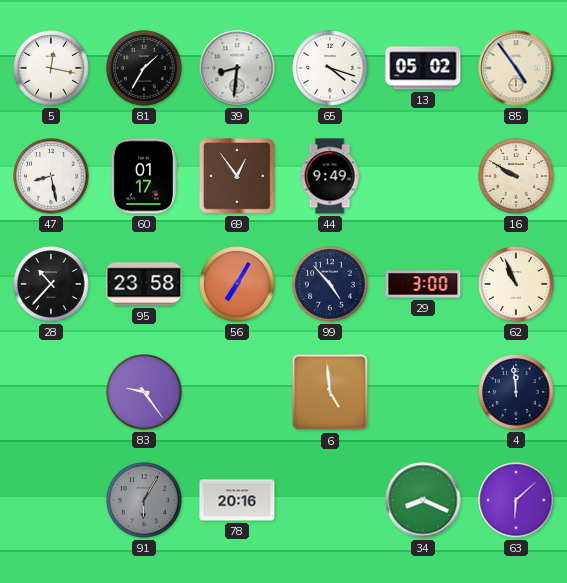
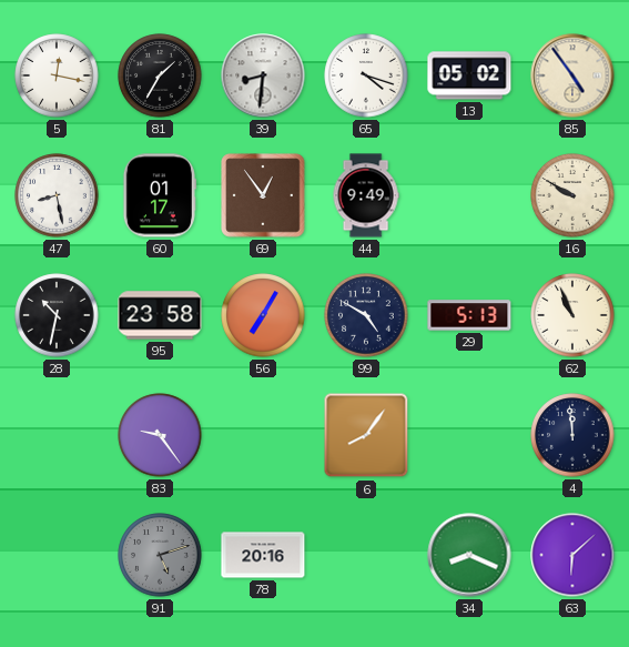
28: 10:37 -> 10:32
99: 4:53 -> 4:50
29: 3:00 -> 5:13
6: 4:59 -> 8:06
91: 6:05 -> 5:12
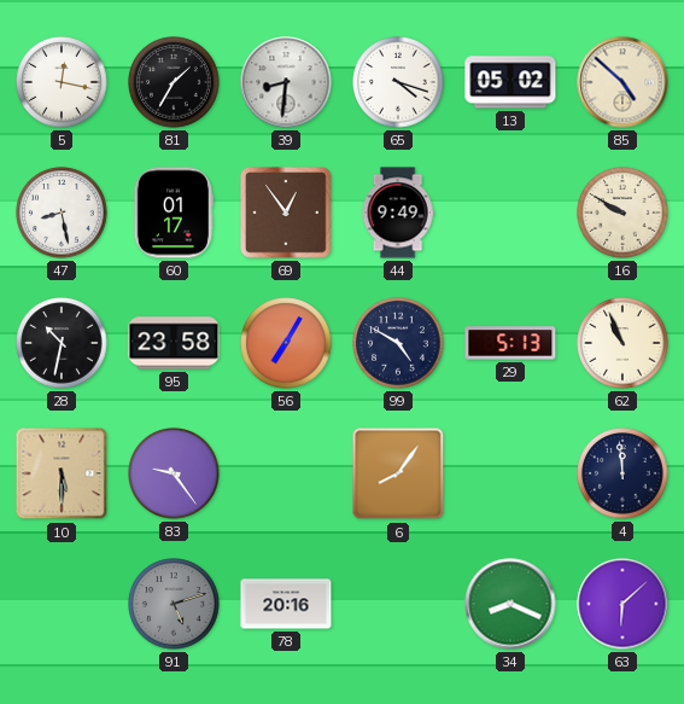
85: 4:54 -> 4:52
10: none -> 5:30
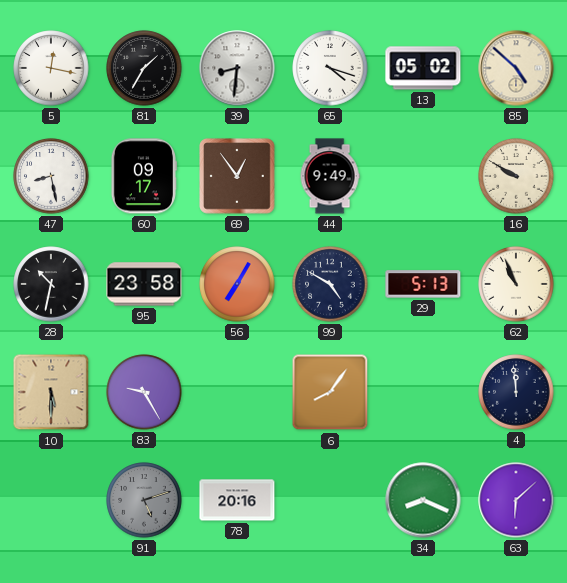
60: 01:17 -> 09:17
83: 9:24 -> 9:25
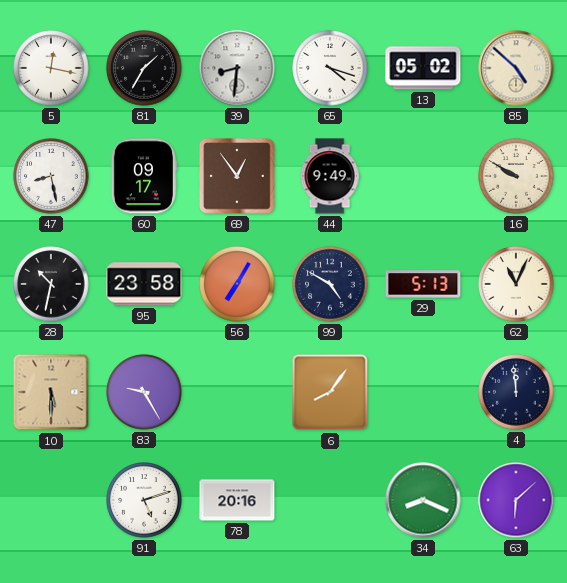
62: 10:56 -> 11:04
91 dial: grey -> white
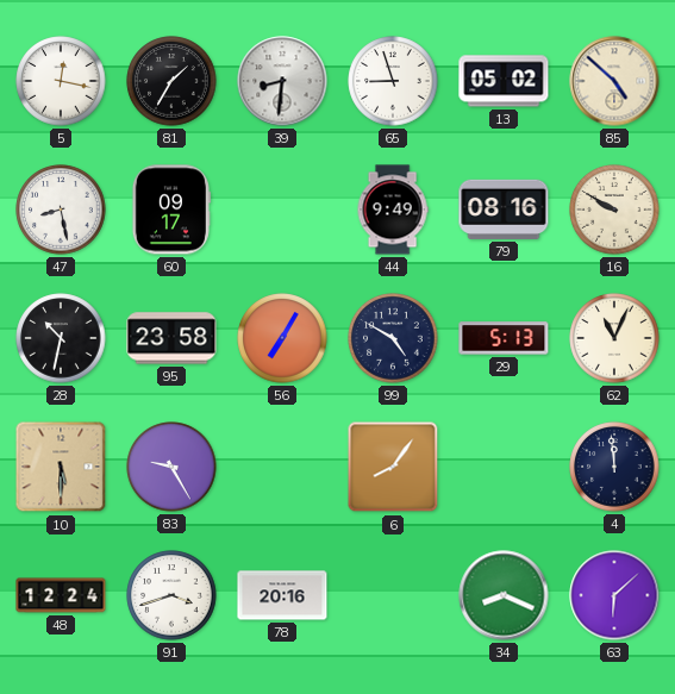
65: 4:18 -> 8:57
69: 12:54 -> none
79: none -> 08:16
48: none -> 12:24
91: 5:12 -> 3:42
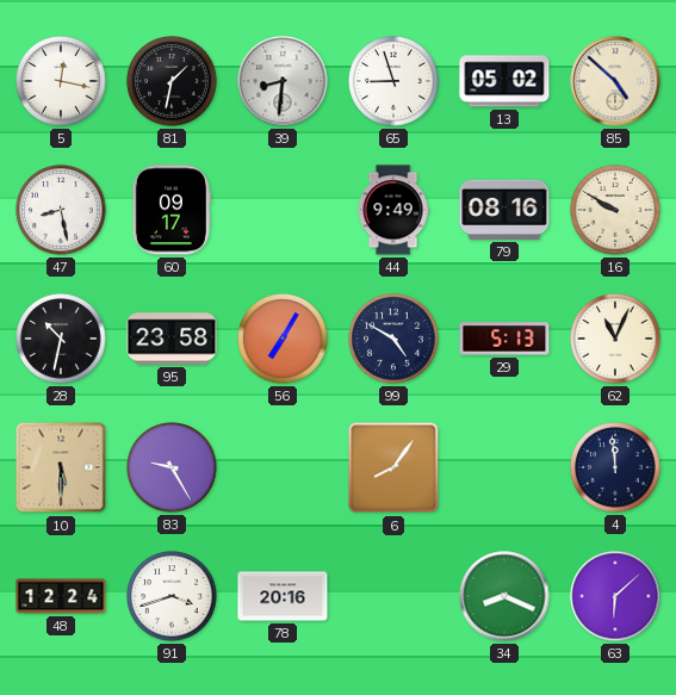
81: 1:35 -> 1:32
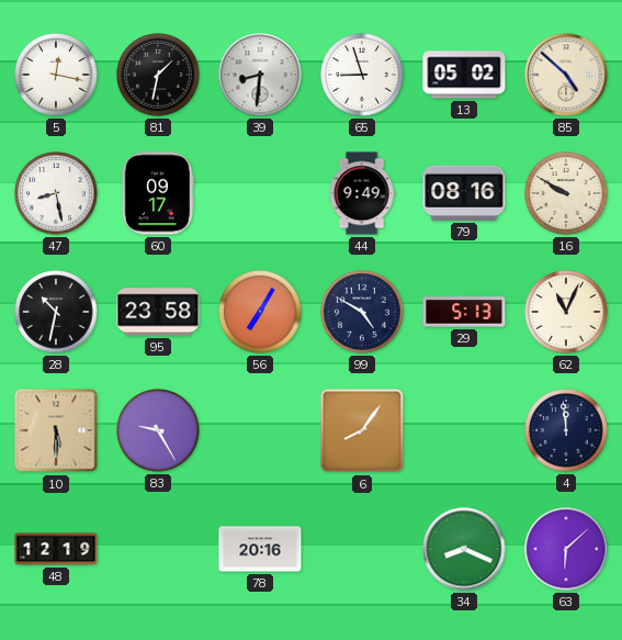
48: 12:24 -> 12:19
91: 3:42 -> none
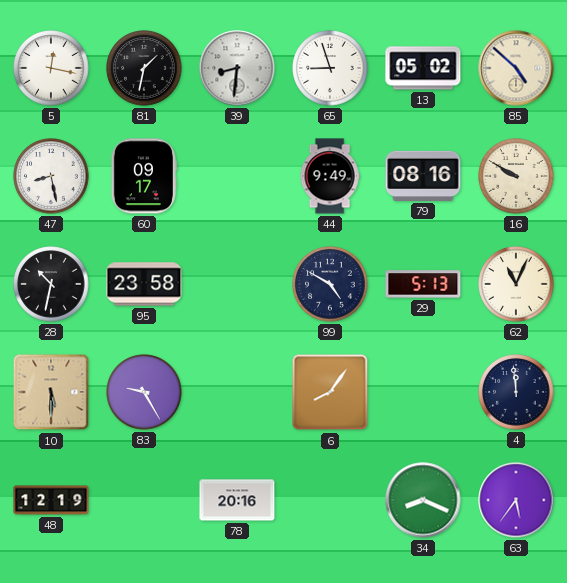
56: 7:05 -> none
63: 6:08 -> 5:36
